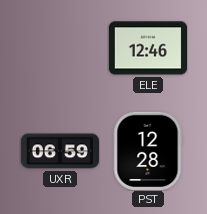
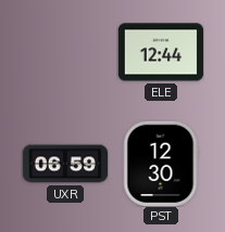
ELE: 12:46 -> 12:44
PST: 12:28 -> 12:30
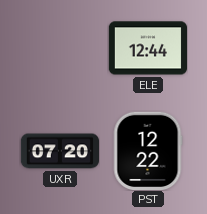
UXR: 06:59 -> 07:20
PST: 12:30 -> 12:22
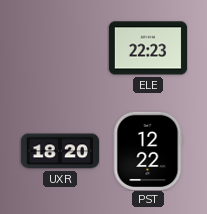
ELE: 12:44 -> 22:23
UXR: 07:20 -> 18:20
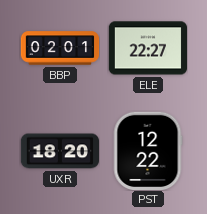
BBP: none -> 02:01
ELE: 22:23 -> 22:27
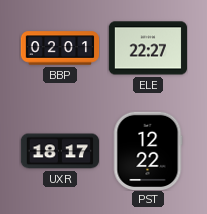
UXR: 18:20 -> 18:17
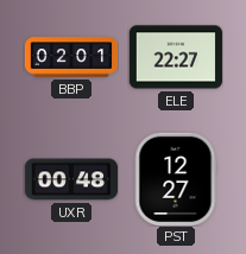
UXR: 18:17 -> 00:48
PST: 12:22 -> 12:27
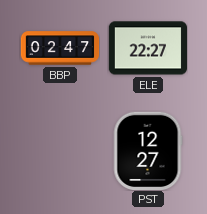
BBP: 02:01 -> 02:47
UXR: 00:48 -> none
